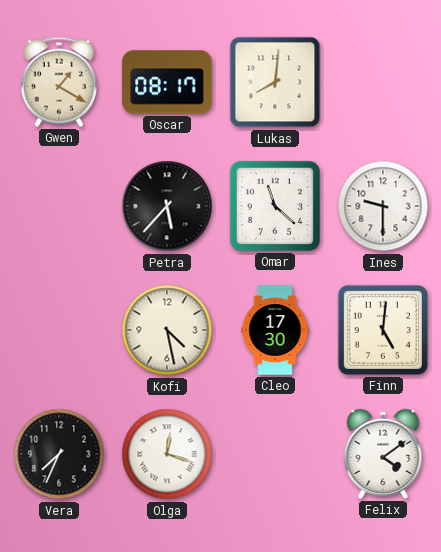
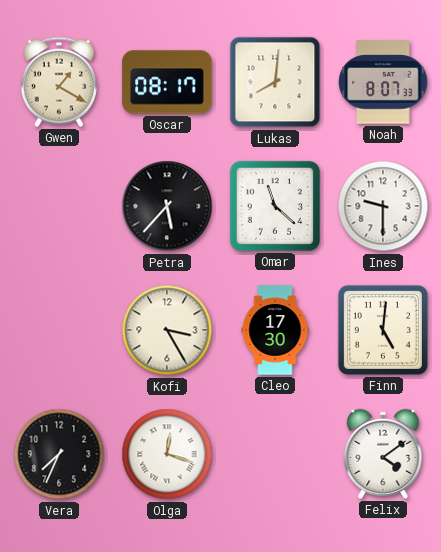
Noah: none -> 8:07
Kofi: 4:28 -> 3:25
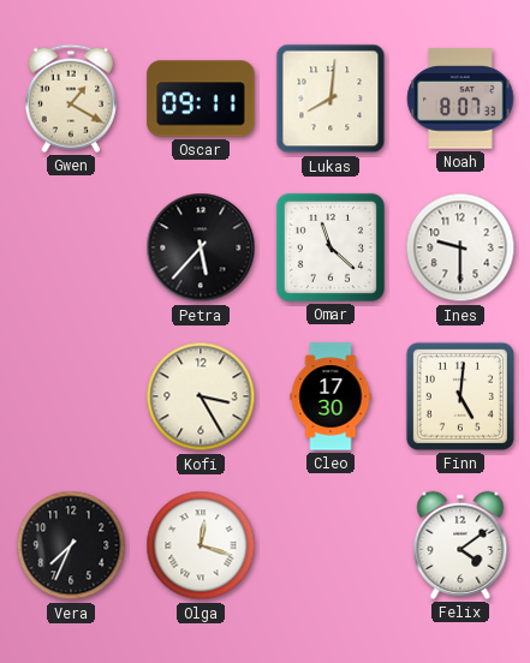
Oscar: 08:17 -> 09:11
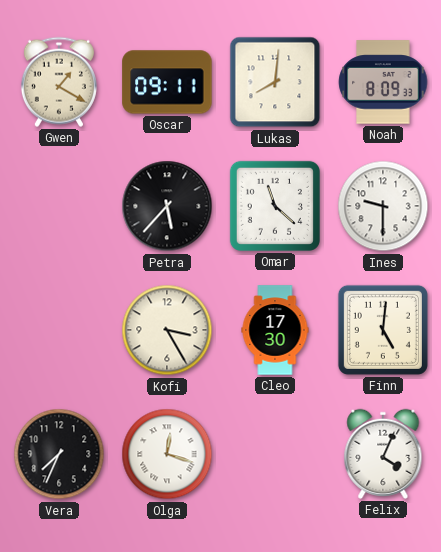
Noah: 8:07 -> 8:09
Felix: 4:09 -> 4:04
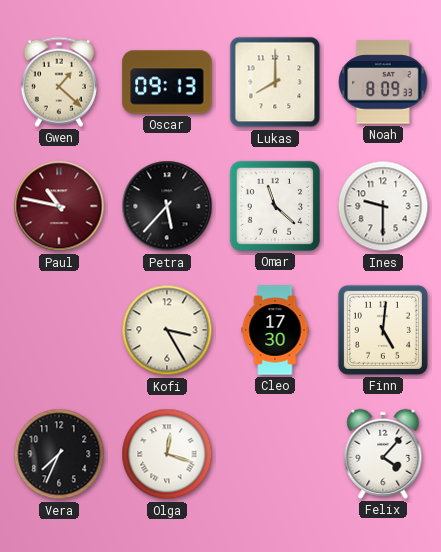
Gwen: 1:20 -> 1:22
Oscar: 09:11 -> 09:13
Lukas: 8:01 -> 8:00
Paul: none -> 10:47
Felix: 4:04 -> 4:07
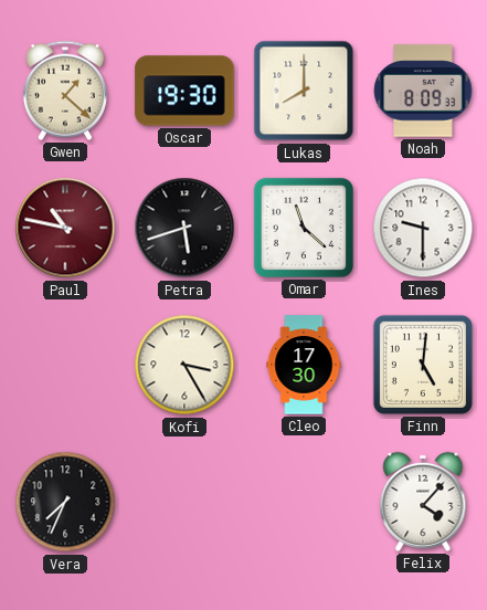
Oscar: 09:13 -> 19:30
Petra: 5:37 -> 5:42
Olga: 12:18 -> none
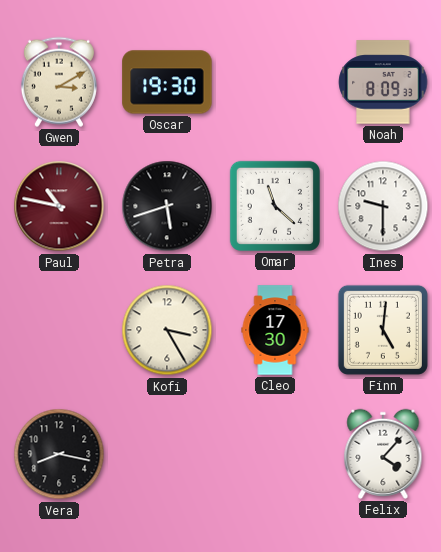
Gwen: 1:22 -> 3:10
Lukas: 8:00 -> none
Vera: 7:34 -> 8:17
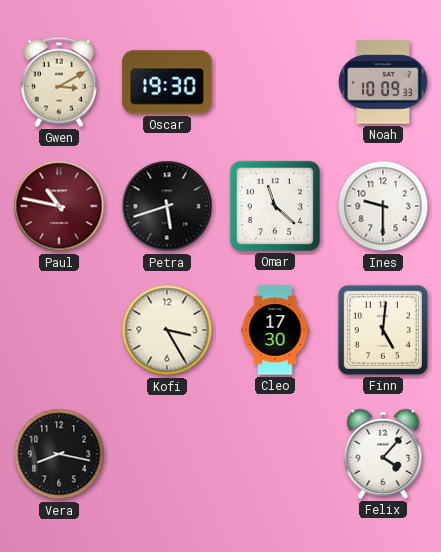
Noah: 8:09 -> 10:09
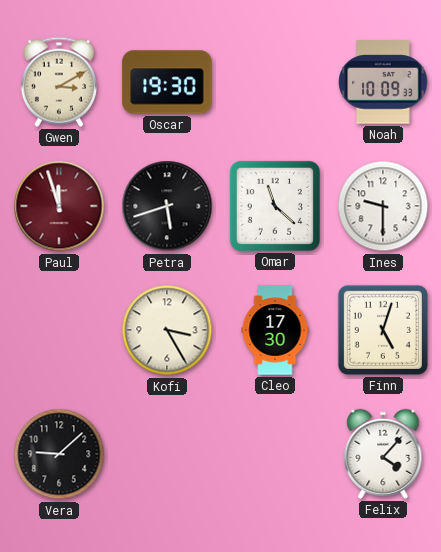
Paul: 10:47 -> 11:57
Finn: 5:01 -> 5:03
Vera: 8:17 -> 9:08
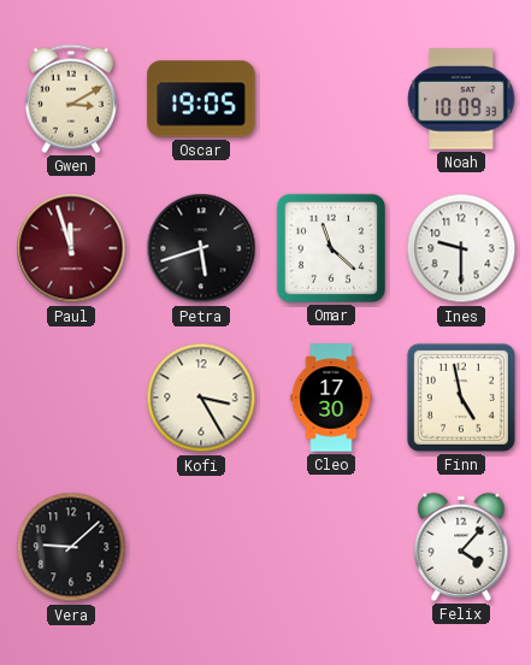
Oscar: 19:30 -> 19:05
Finn: 5:03 -> 4:58
